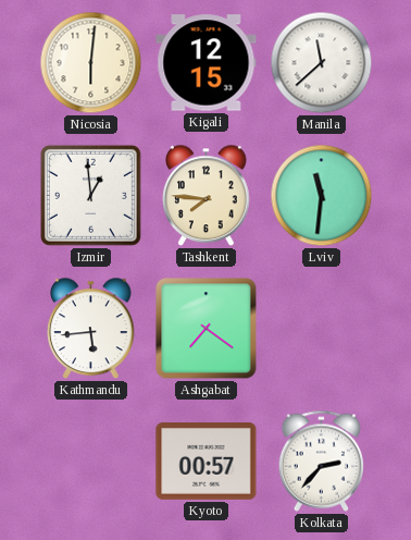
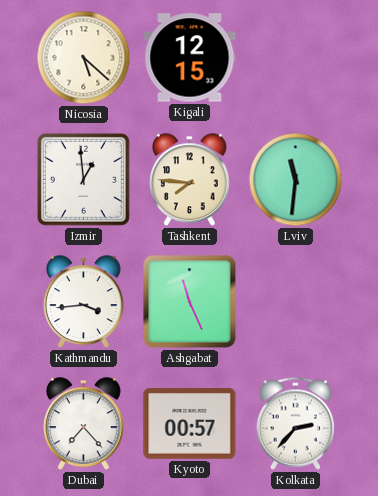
Nicosia: 6:01 -> 5:22
Manila: 11:38 -> none
Kathmandu: 5:44 -> 3:44
Ashgabat: 7:21 -> 11:26
Dubai: none -> 7:23
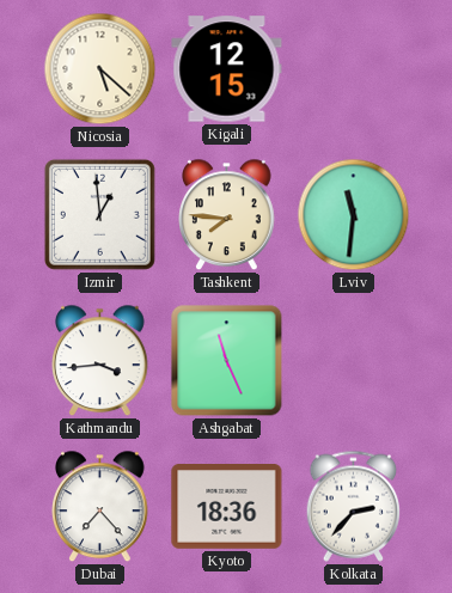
Kyoto: 00:57 -> 18:36
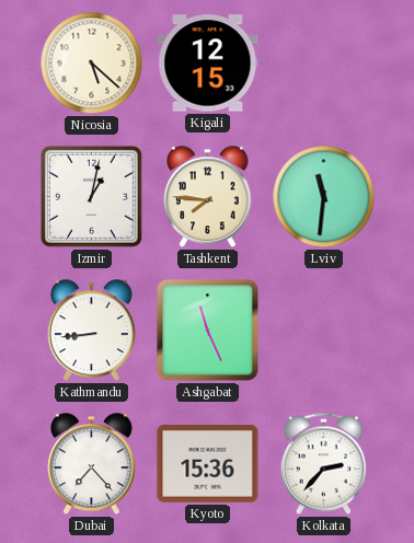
Izmir: 12:59 -> 1:02
Kathmandu: 3:44 -> 8:44
Kyoto: 18:36 -> 15:36
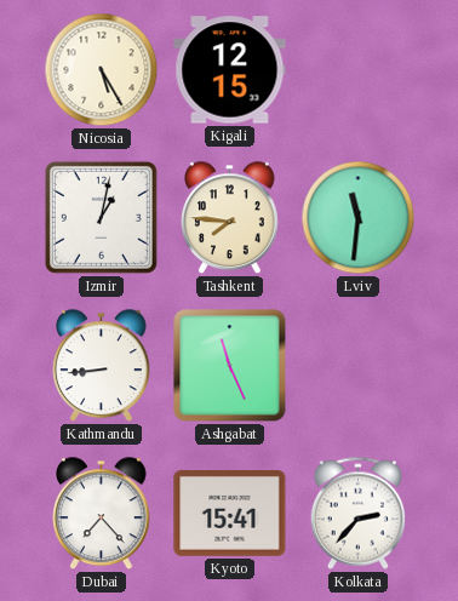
Nicosia: 5:22 -> 5:25
Kyoto: 15:36 -> 15:41
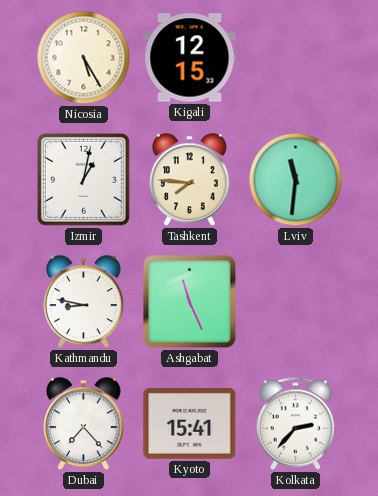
Kathmandu: 8:44 -> 8:47
